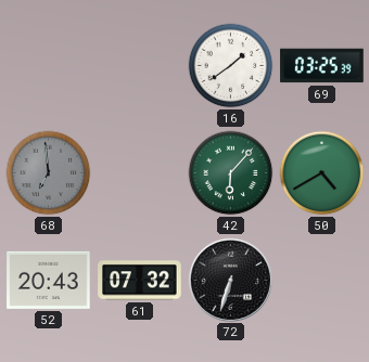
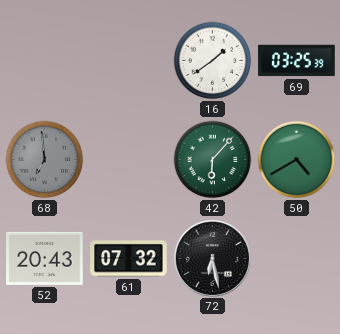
72: 6:33 -> 6:28
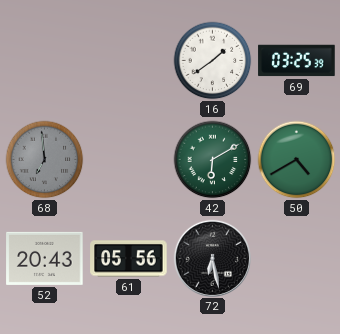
42: 6:07 -> 6:10
61: 07:32 -> 05:56
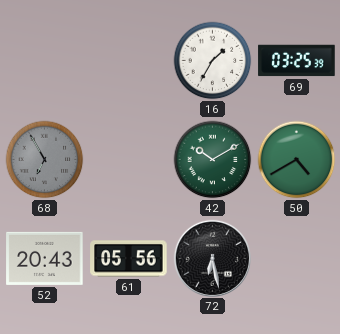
16: 1:39 -> 1:35
68: 6:59 -> 6:55
42: 6:10 -> 10:10
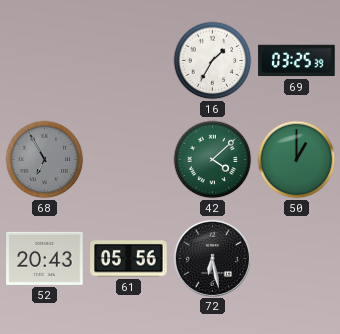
42: 10:10 -> 4:08
50: 4:40 -> 1:00
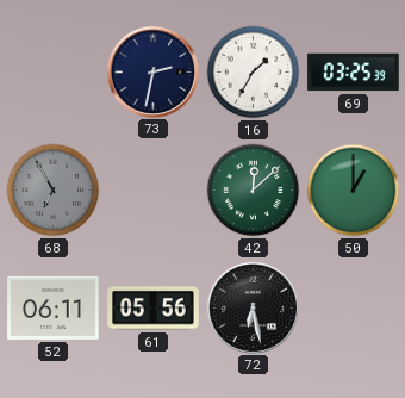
73: none -> 2:32
42: 4:08 -> 12:08
52: 20:43 -> 06:11
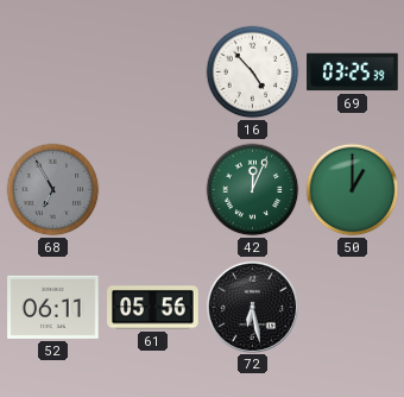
73: 2:32 -> none
16: 1:35 -> 4:53
42: 12:08 -> 12:04
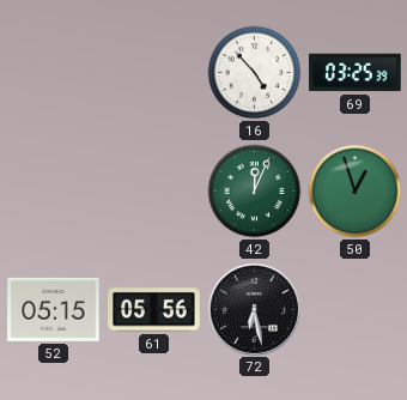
68: 6:55 -> none
50: 1:00 -> 12:57
52: 06:11 -> 05:15
